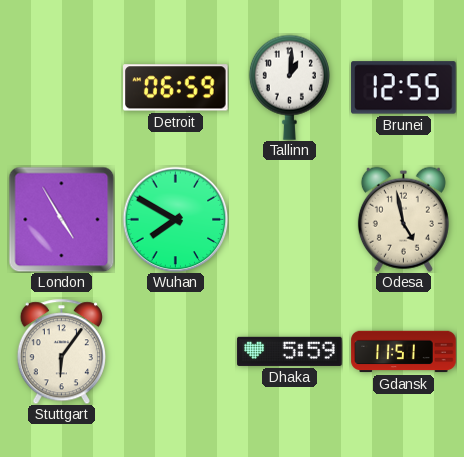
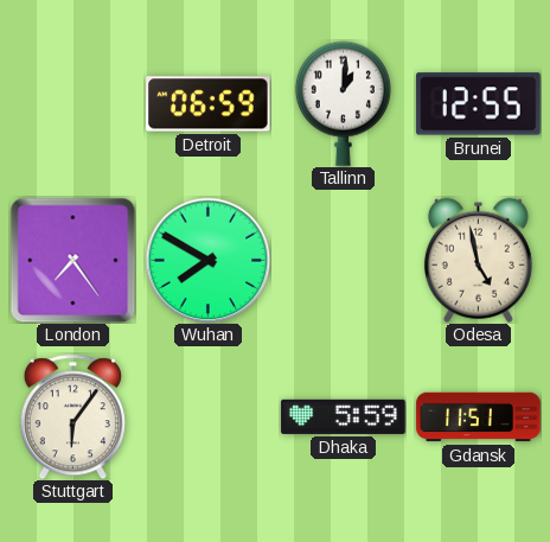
London: 4:55 -> 7:24
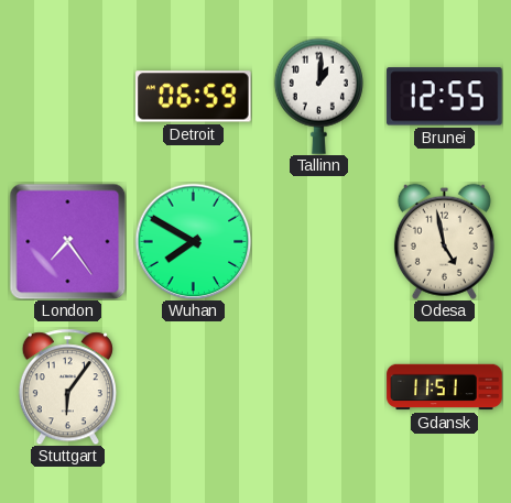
Dhaka: 5:59 -> none
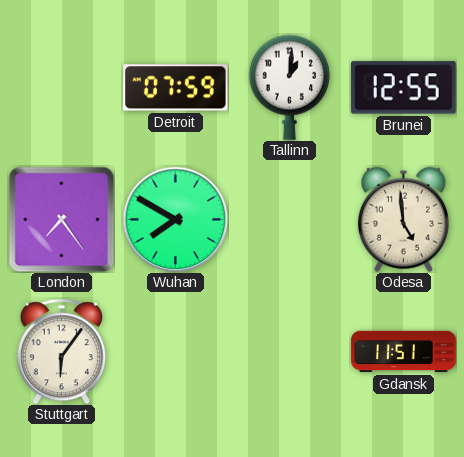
Detroit: 06:59 -> 07:59
Odesa: 4:58 -> 4:59
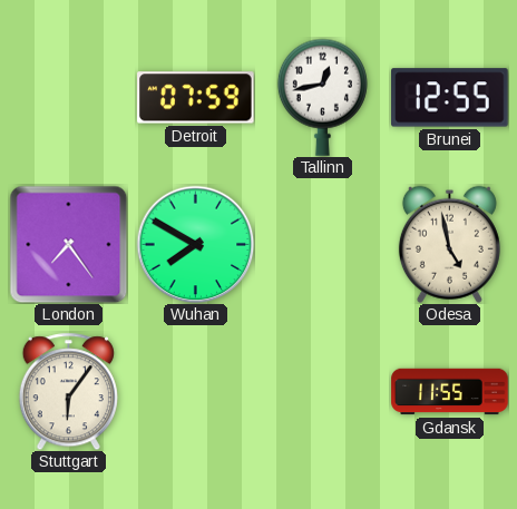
Tallinn: 1:01 -> 12:43
Odesa: 4:59 -> 4:58
Gdansk: 11:51 -> 11:55
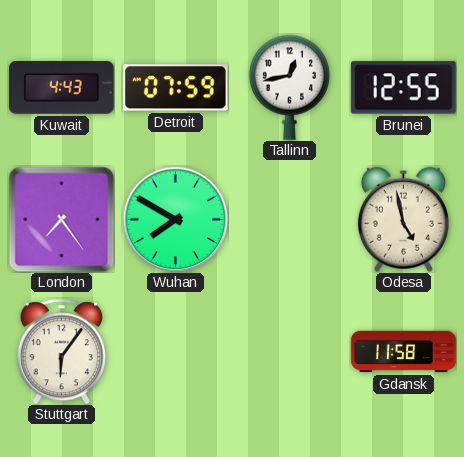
Kuwait: none -> 4:43
Gdansk: 11:55 -> 11:58
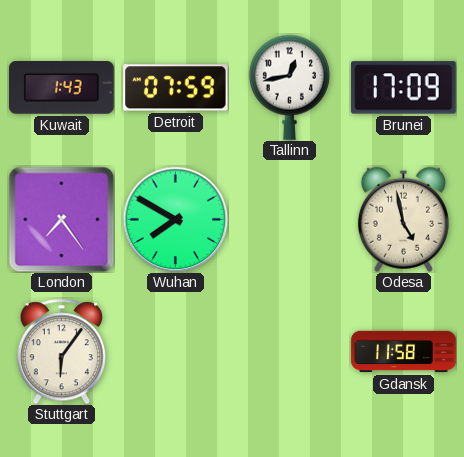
Kuwait: 4:43 -> 1:43
Brunei: 12:55 -> 17:09
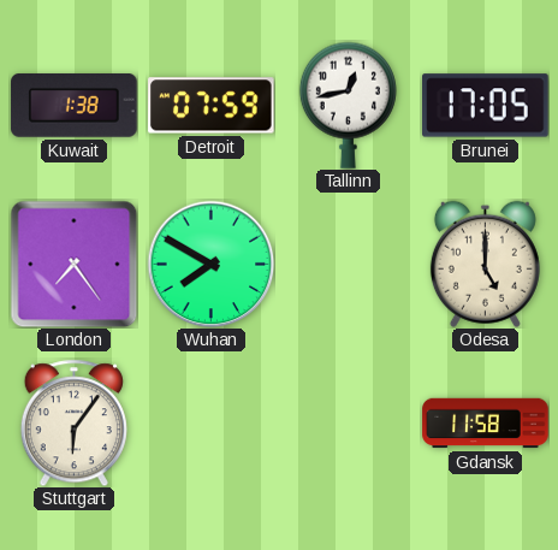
Kuwait: 1:43 -> 1:38
Brunei: 17:09 -> 17:05
Odesa: 4:58 -> 5:00
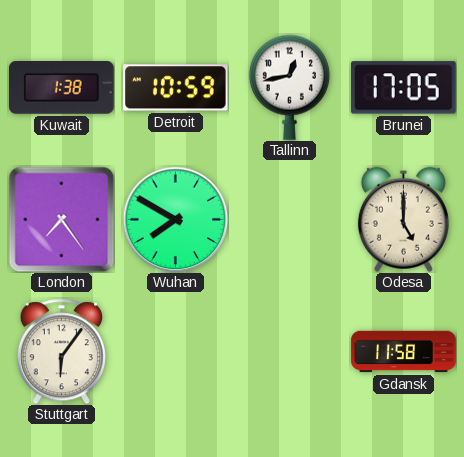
Detroit: 07:59 -> 10:59
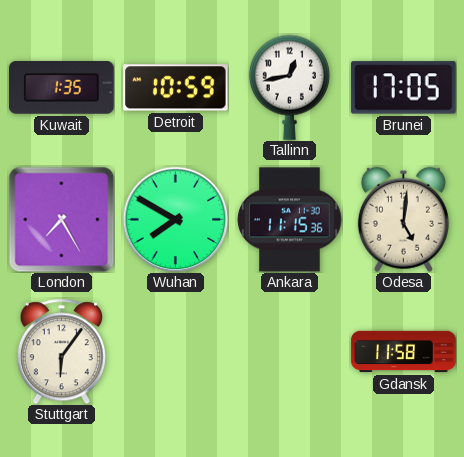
Kuwait: 1:38 -> 1:35
London: 7:24 -> 7:25
Ankara: none -> 11:15
Odesa: 5:00 -> 5:01
